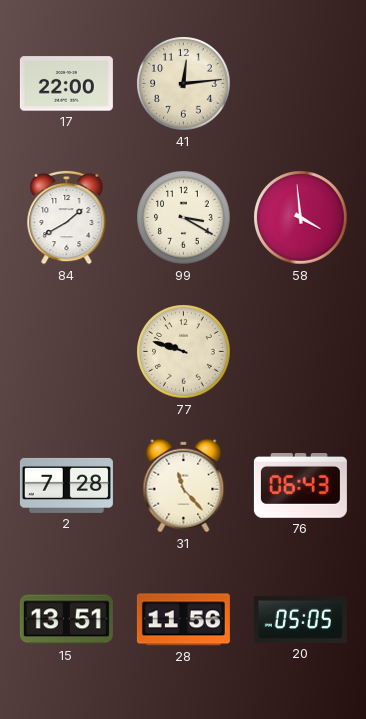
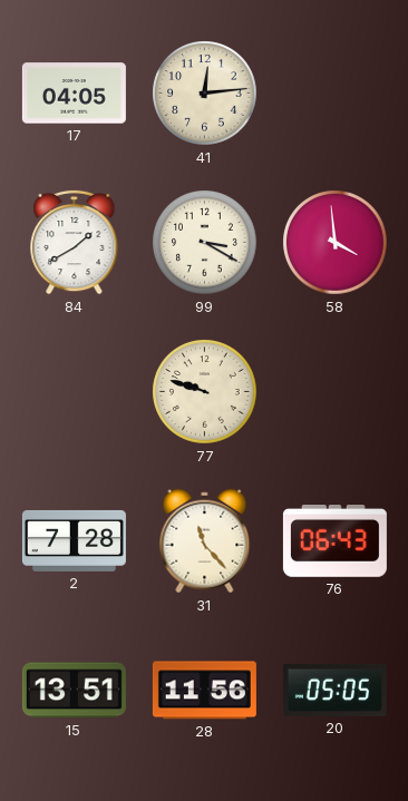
17: 22:00 -> 04:05
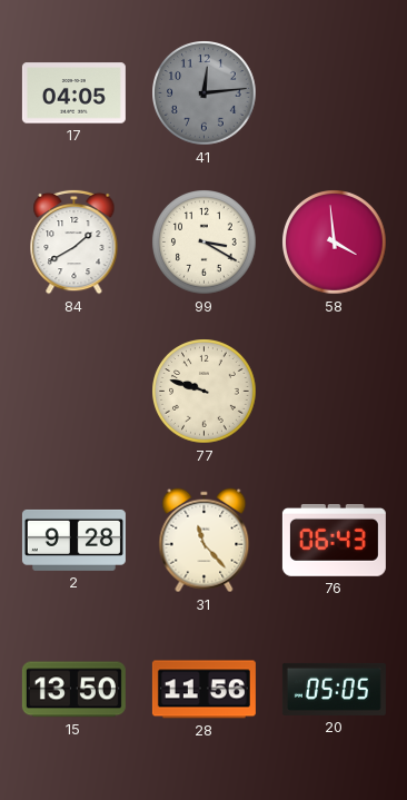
41 dial: cream -> grey
2: 7:28 -> 9:28
15: 13:51 -> 13:50
